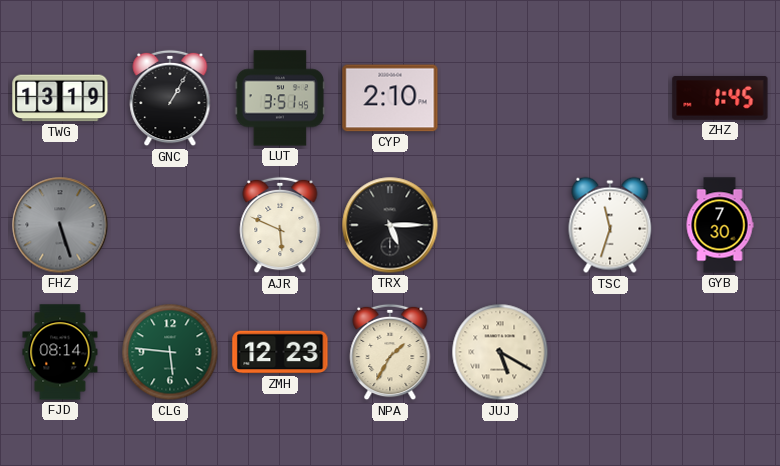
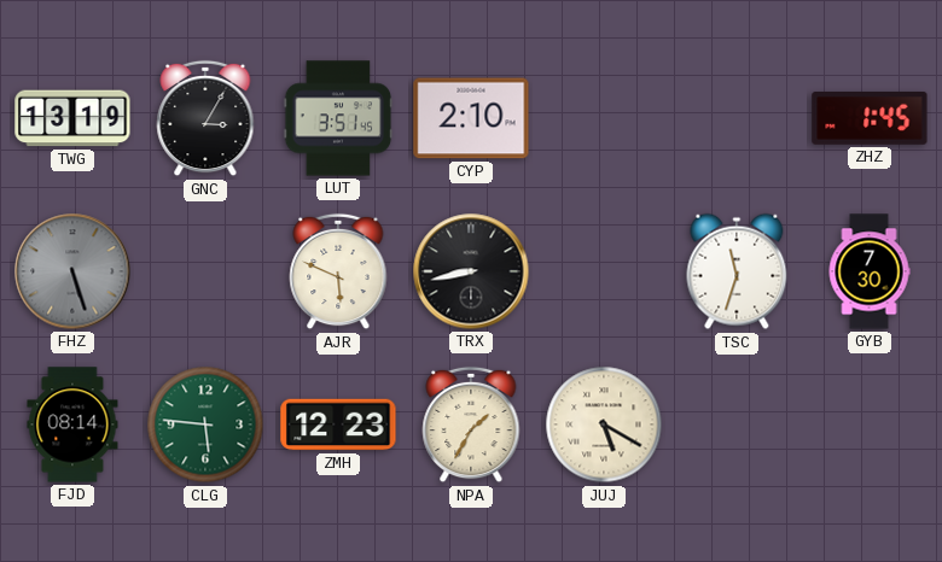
GNC: 1:05 -> 3:05
TRX: 5:15 -> 8:43
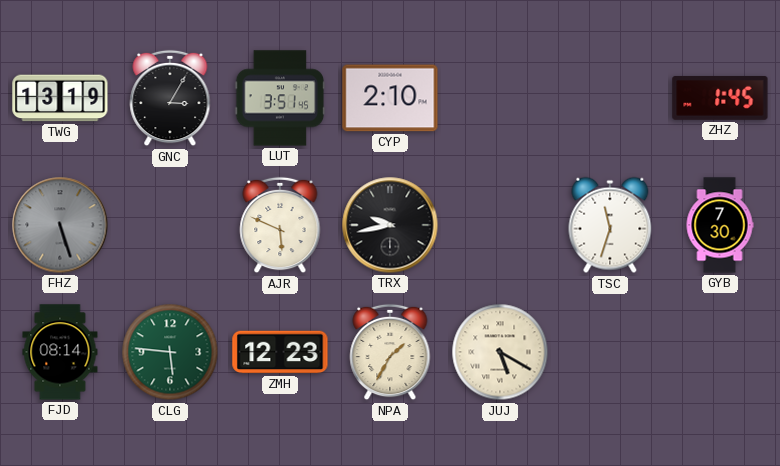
TRX: 8:43 -> 9:43
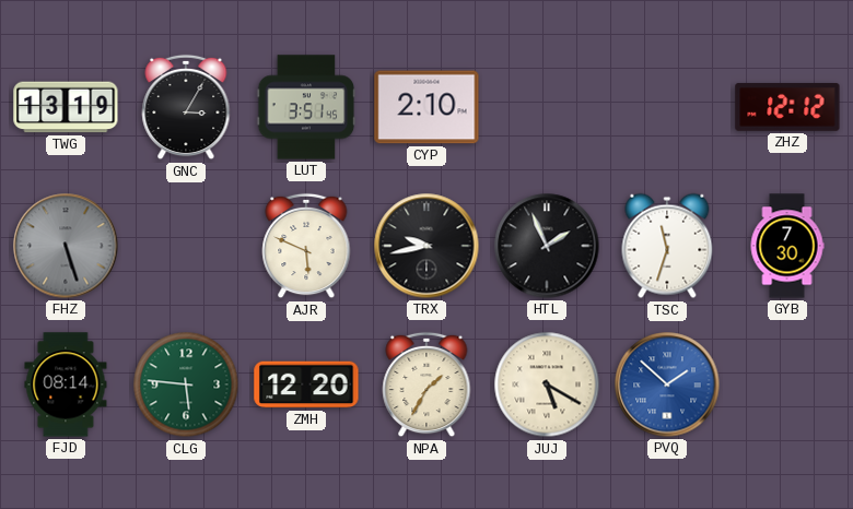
ZHZ: 1:45 -> 12:12
HTL: none -> 1:56
ZMH: 12:23 -> 12:20
PVQ: none -> 1:52
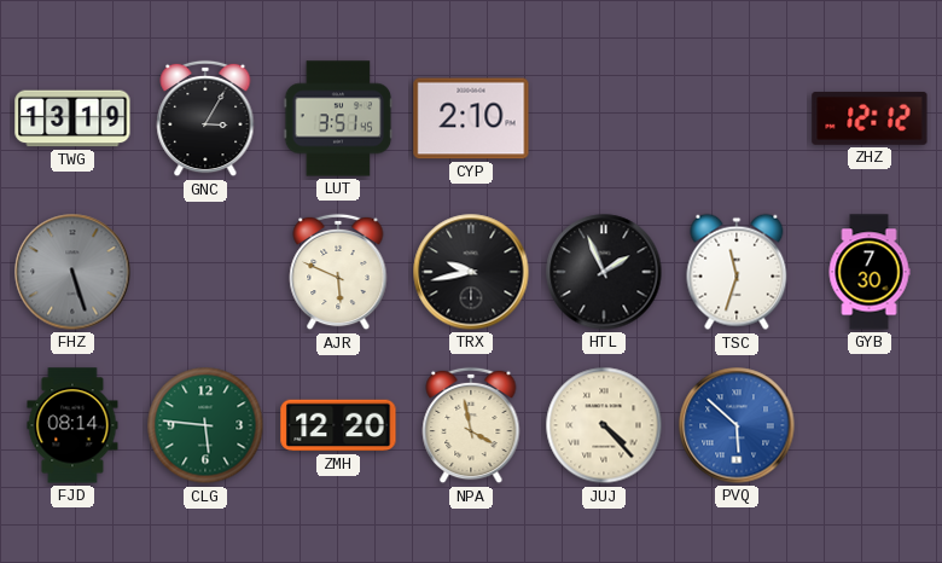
NPA: 1:35 -> 3:58
JUJ: 5:20 -> 4:23
PVQ: 1:52 -> 5:52
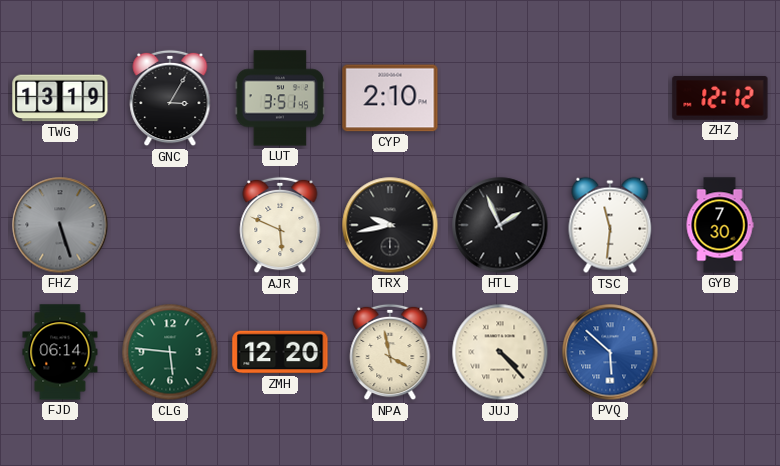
TSC: 11:33 -> 11:31
FJD: 08:14 -> 06:14
